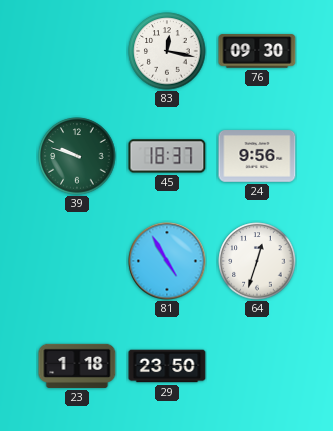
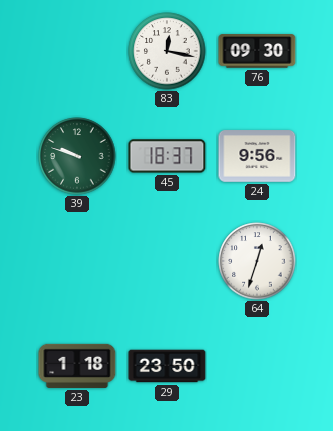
81: 4:55 -> none
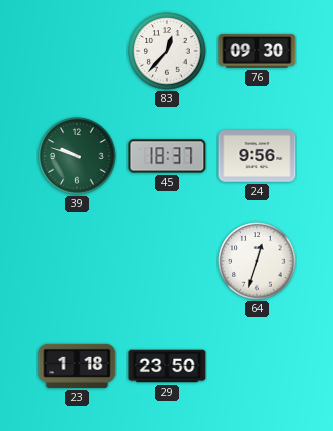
83: 12:17 -> 12:37
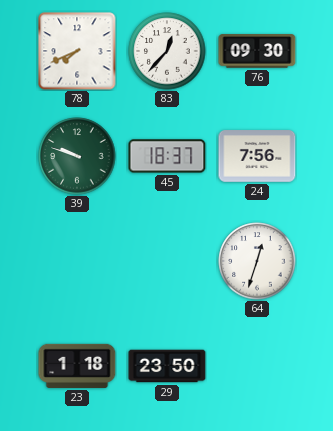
78: none -> 7:41
24: 9:56 -> 7:56
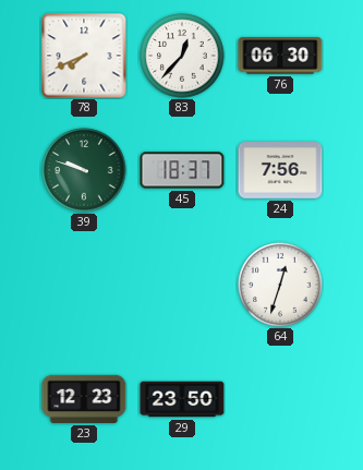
76: 09:30 -> 06:30
23: 1:18 -> 12:23
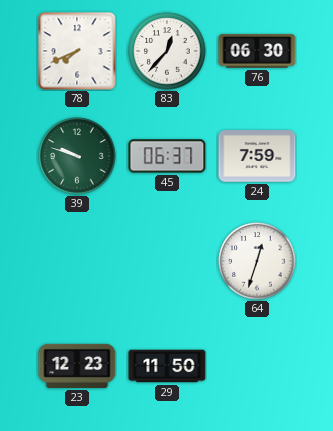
45: 18:37 -> 06:37
24: 7:56 -> 7:59
29: 23:50 -> 11:50
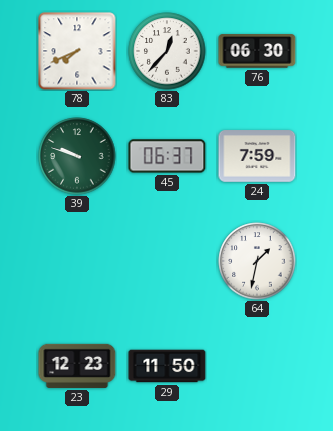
64: 12:33 -> 1:32
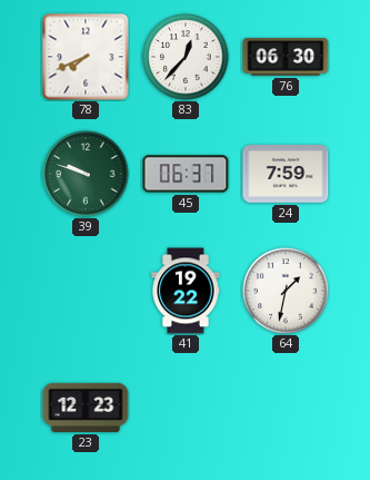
41: none -> 19:22
29: 11:50 -> none
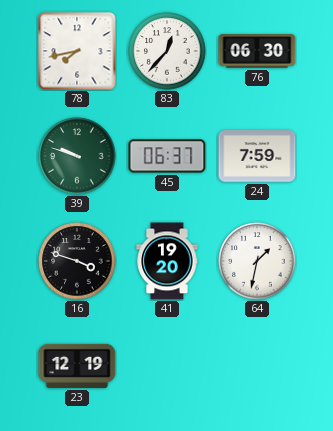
78: 7:41 -> 7:43
16: none -> 3:48
41: 19:22 -> 19:20
23: 12:23 -> 12:19
